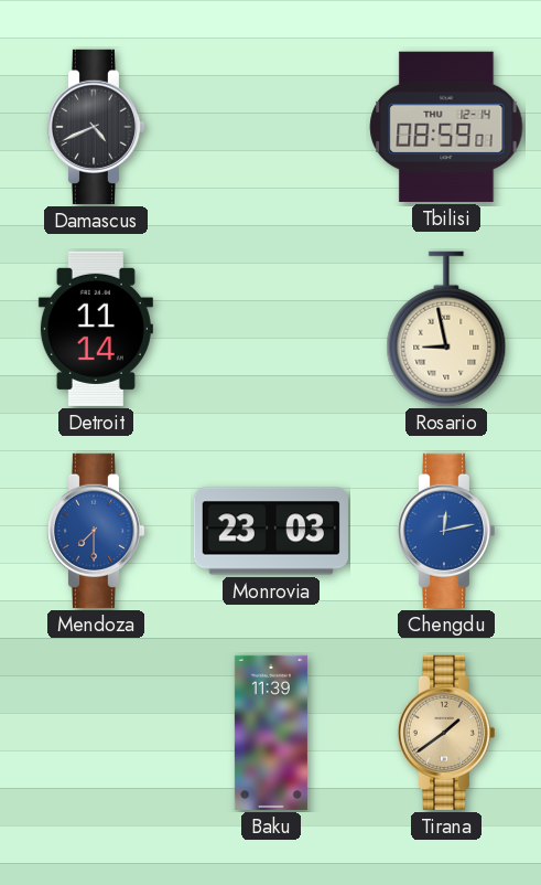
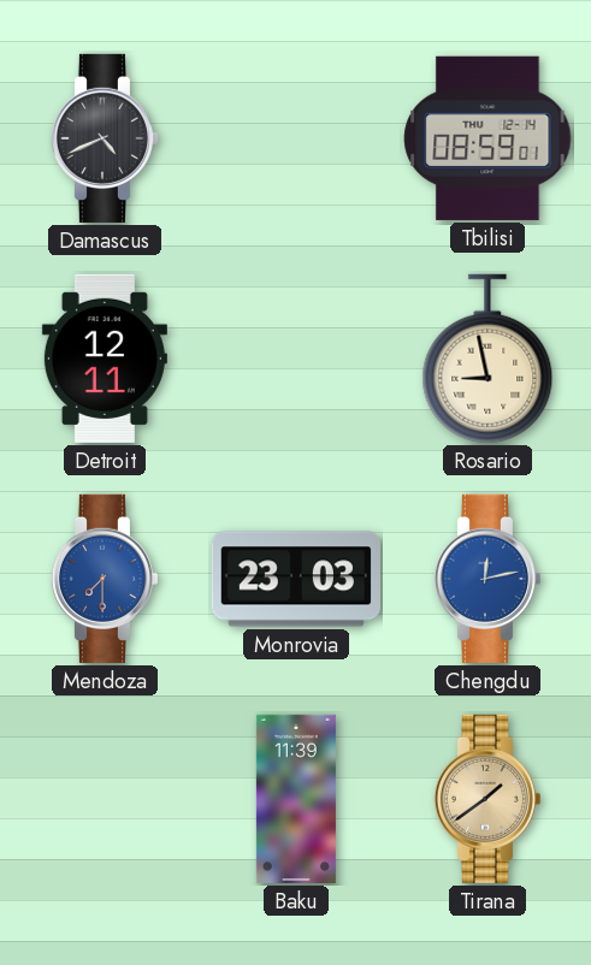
Detroit: 11:14 -> 12:11
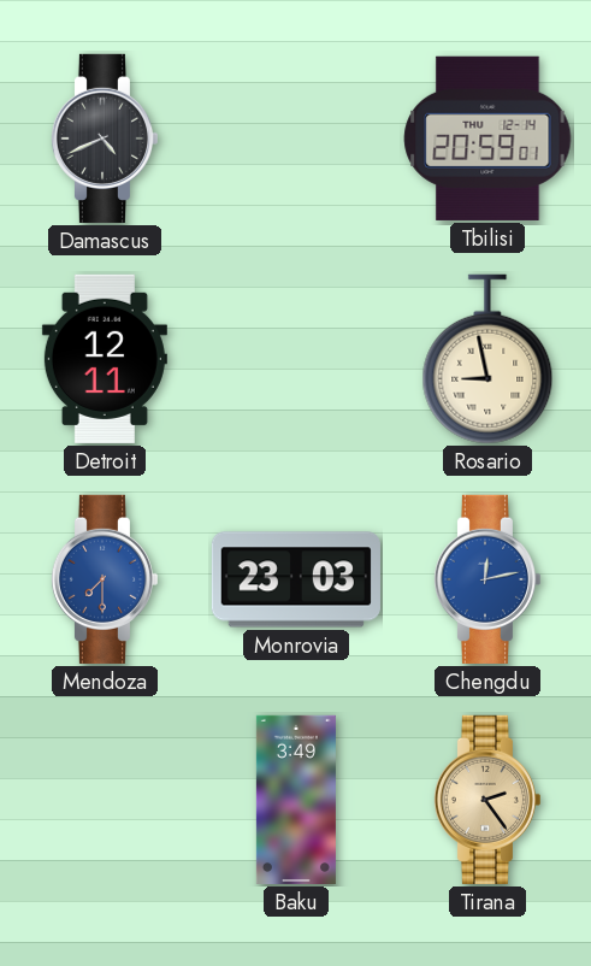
Tbilisi: 08:59 -> 20:59
Baku: 11:39 -> 3:49
Tirana: 1:39 -> 2:24
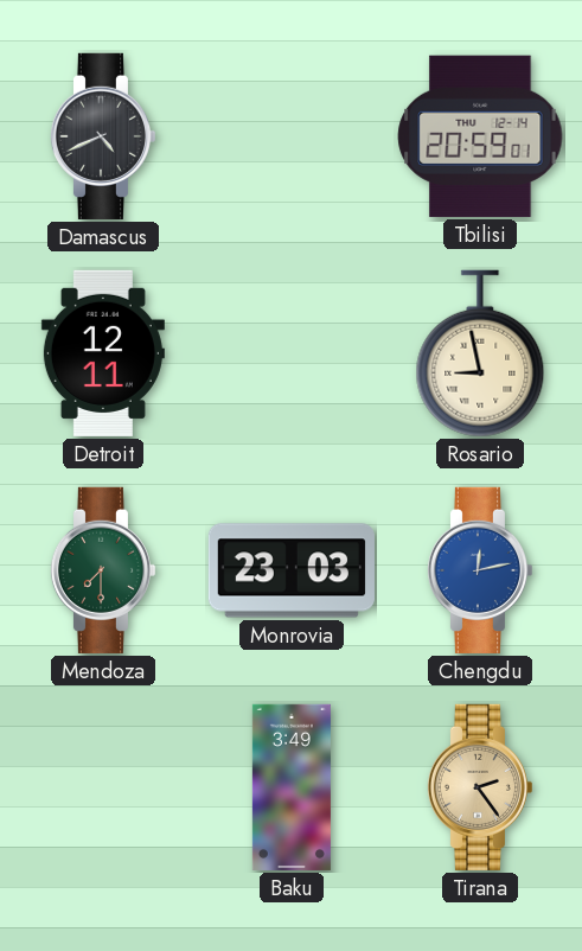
Mendoza dial: blue -> green
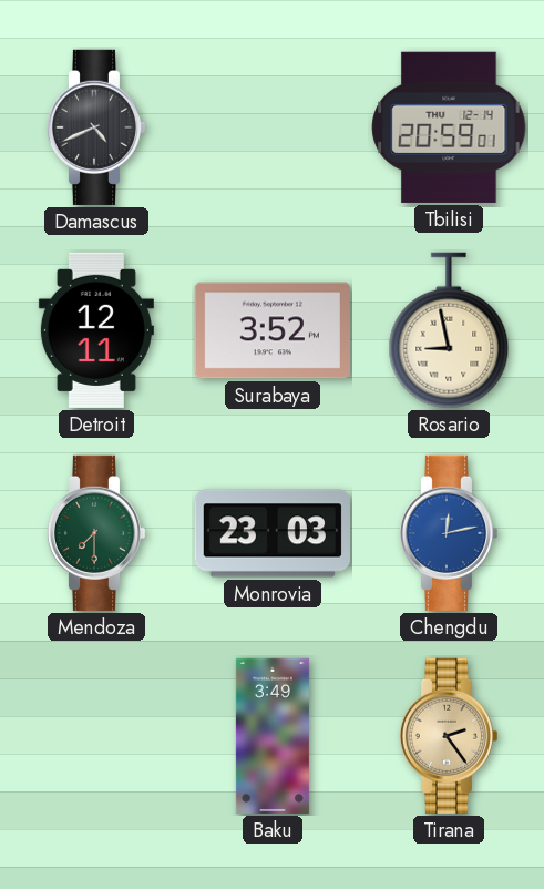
Surabaya: none -> 3:52
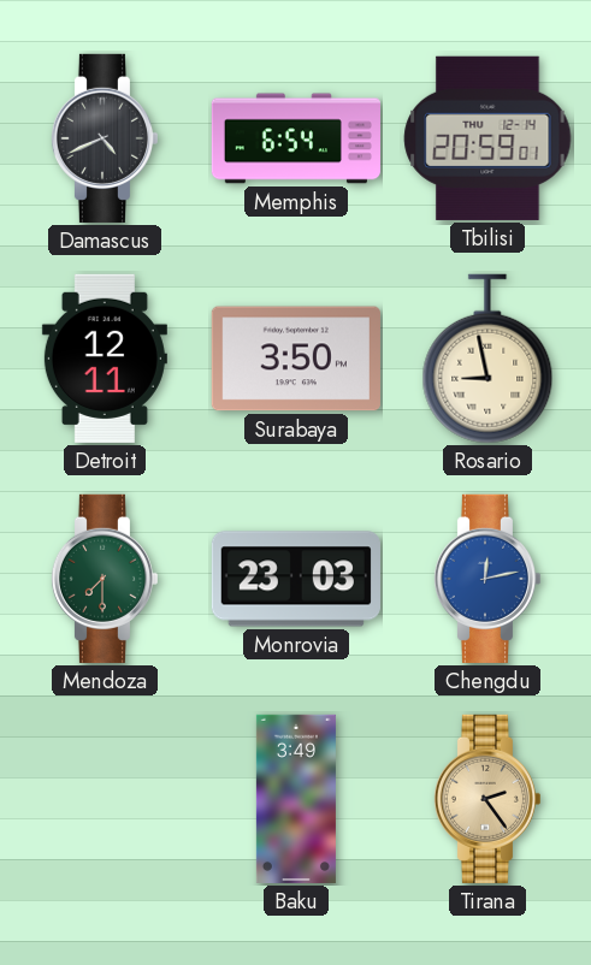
Memphis: none -> 6:54
Surabaya: 3:52 -> 3:50
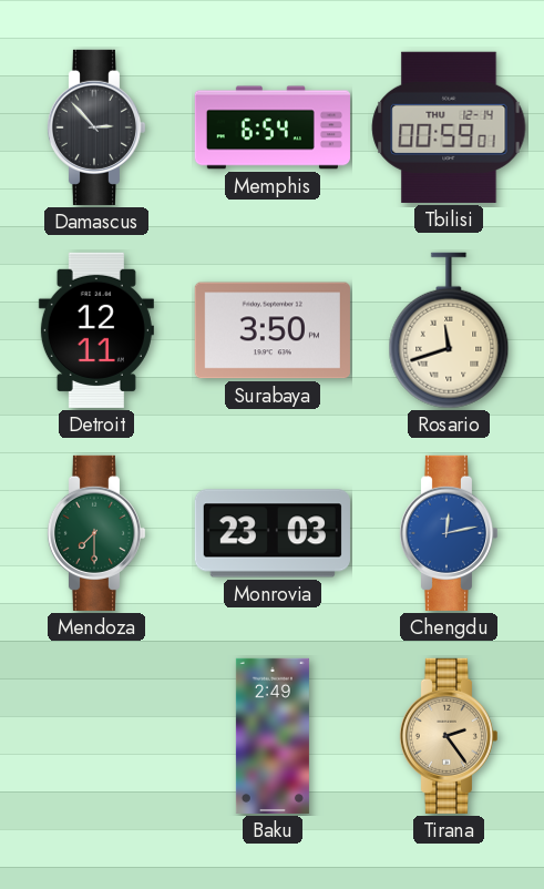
Damascus: 4:41 -> 2:53
Tbilisi: 20:59 -> 00:59
Rosario: 8:58 -> 11:42
Baku: 3:49 -> 2:49
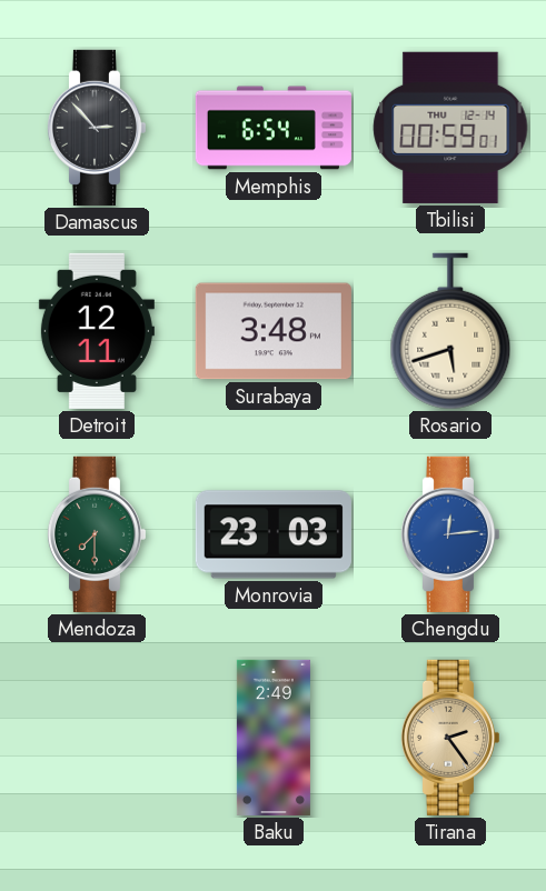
Surabaya: 3:50 -> 3:48
Rosario: 11:42 -> 5:42
Chengdu: 12:13 -> 12:14
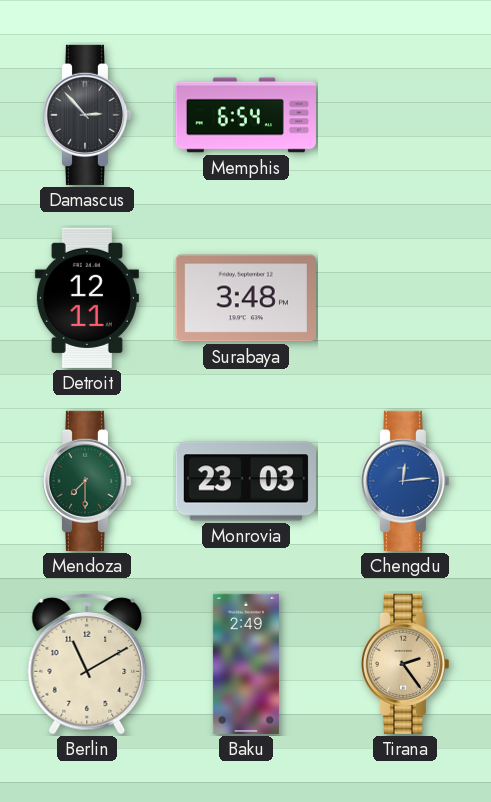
Tbilisi: 00:59 -> none
Rosario: 5:42 -> none
Berlin: none -> 11:10
